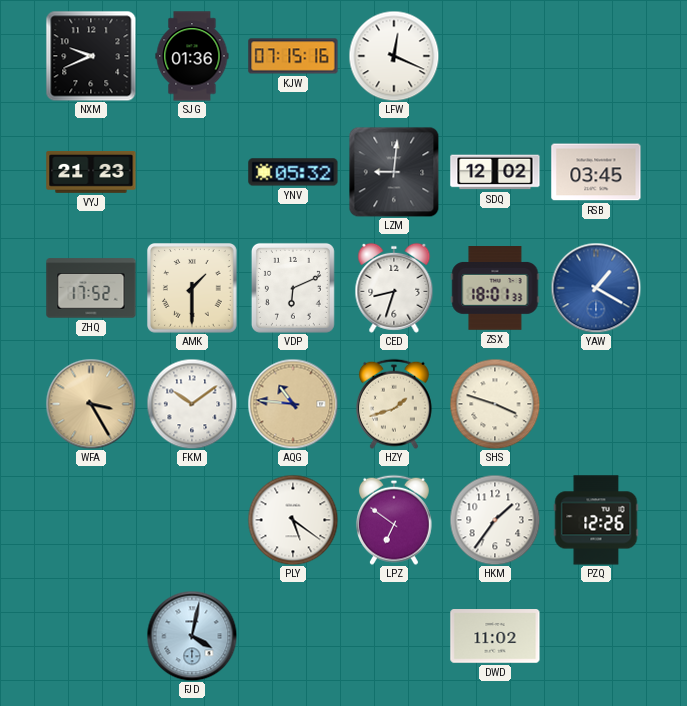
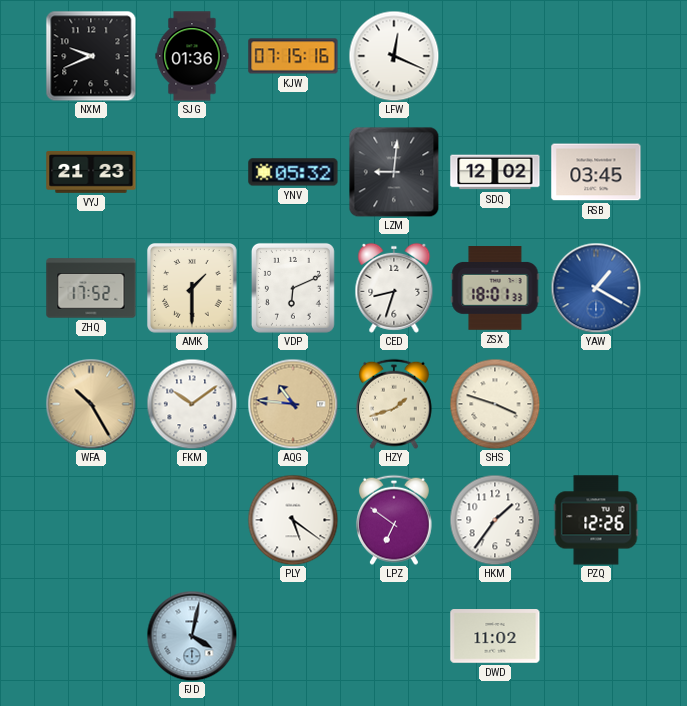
WFA: 3:25 -> 10:25
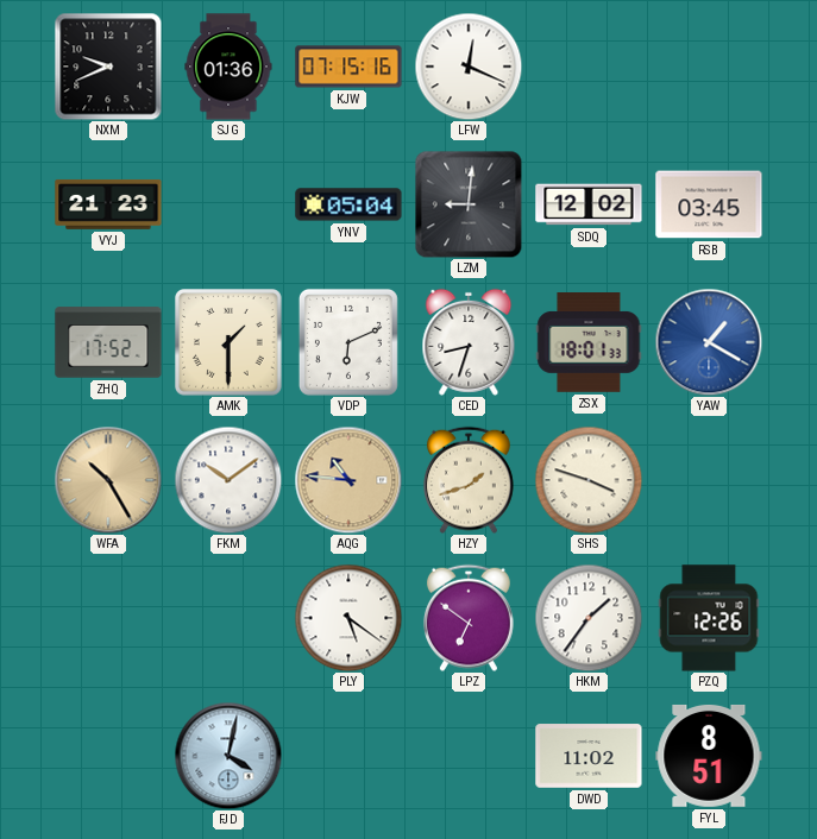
YNV: 05:32 -> 05:04
FYL: none -> 8:51
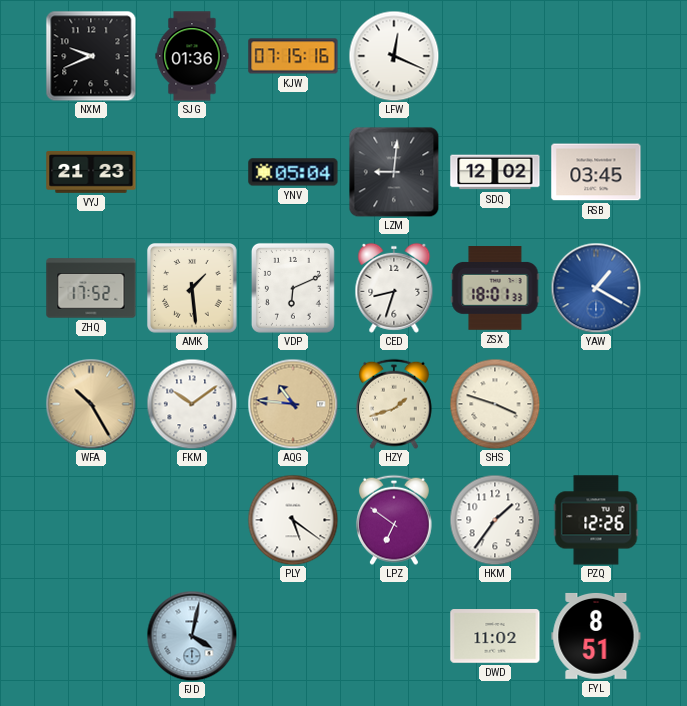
AMK: 1:30 -> 1:29
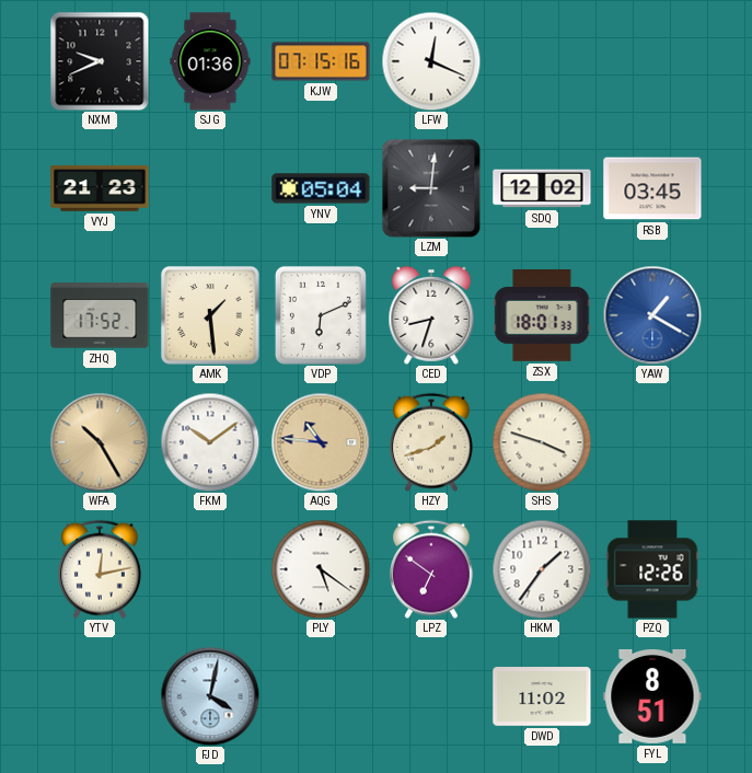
YTV: none -> 12:13
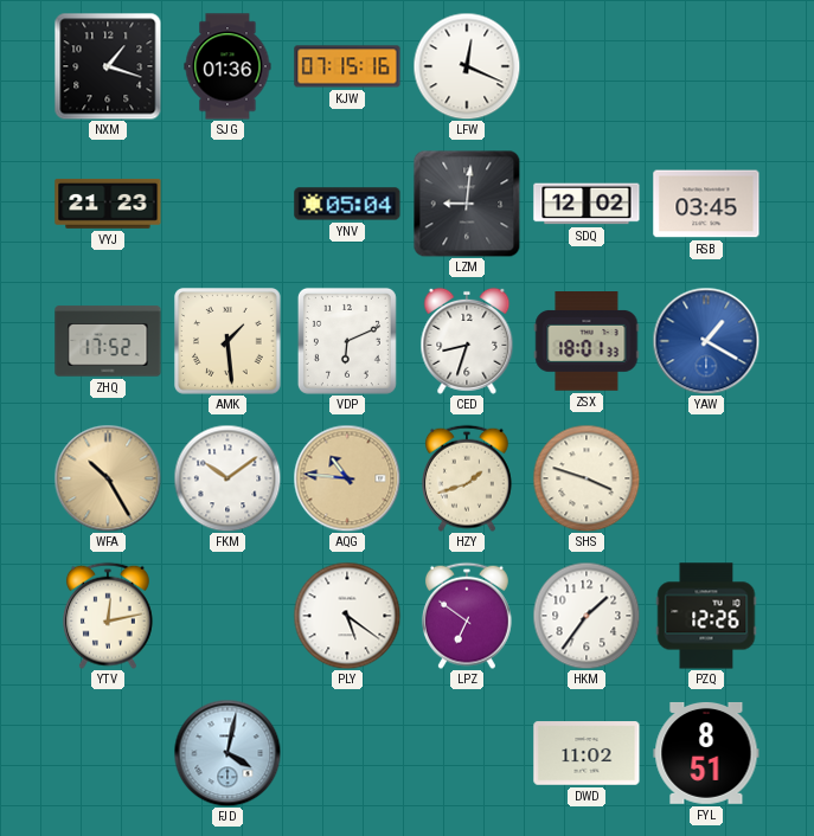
NXM: 9:41 -> 1:18
